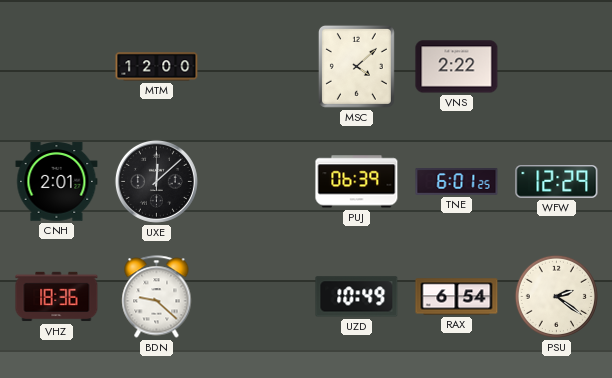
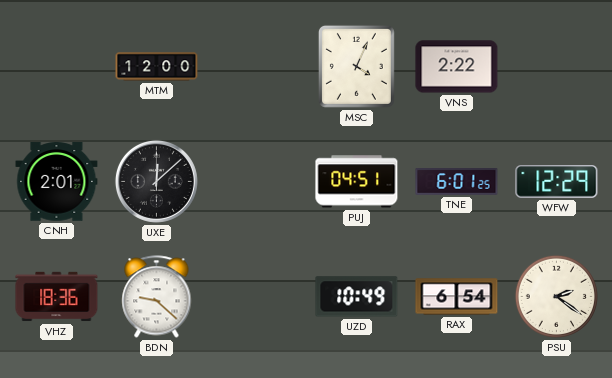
MSC: 4:08 -> 4:04
PUJ: 06:39 -> 04:51
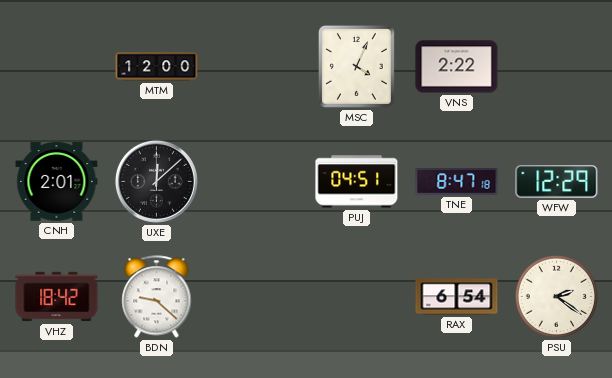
TNE: 6:01 -> 8:47
VHZ: 18:36 -> 18:42
UZD: 10:49 -> none
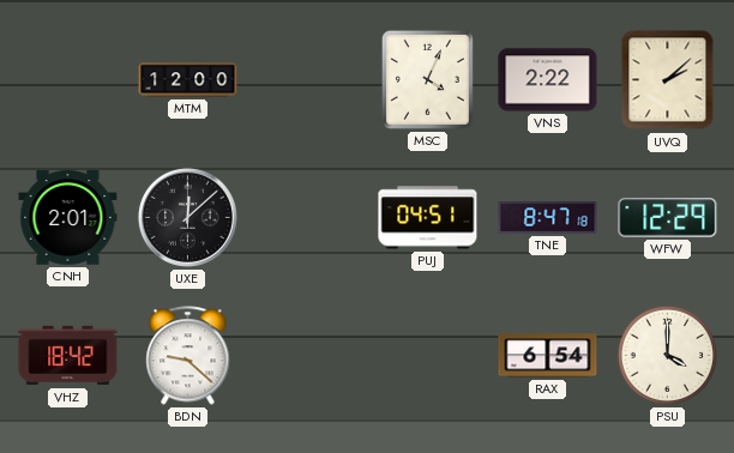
UVQ: none -> 2:08
PSU: 2:21 -> 4:00
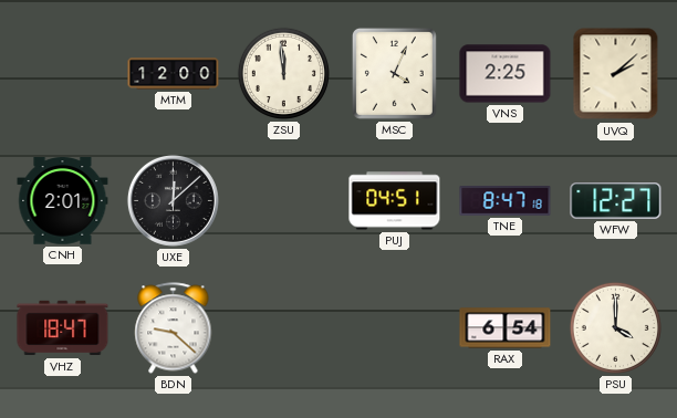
ZSU: none -> 11:59
VNS: 2:22 -> 2:25
WFW: 12:29 -> 12:27
VHZ: 18:42 -> 18:47
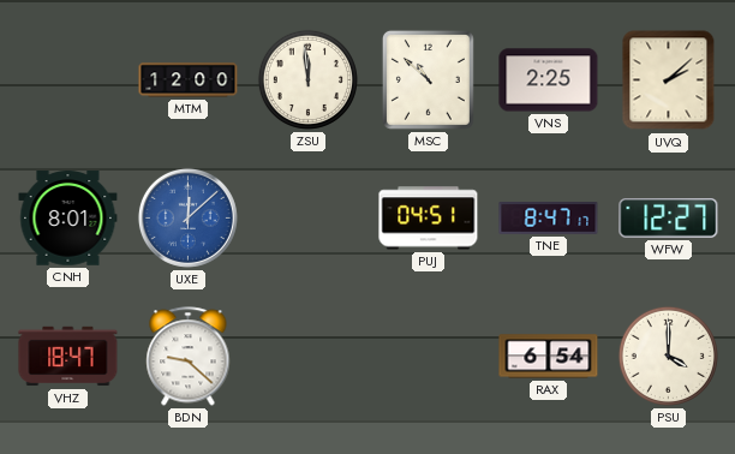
MSC: 4:04 -> 10:52
CNH: 2:01 -> 8:01
UXE dial: black -> blue
TNE: 8:47:18 -> 8:47:17
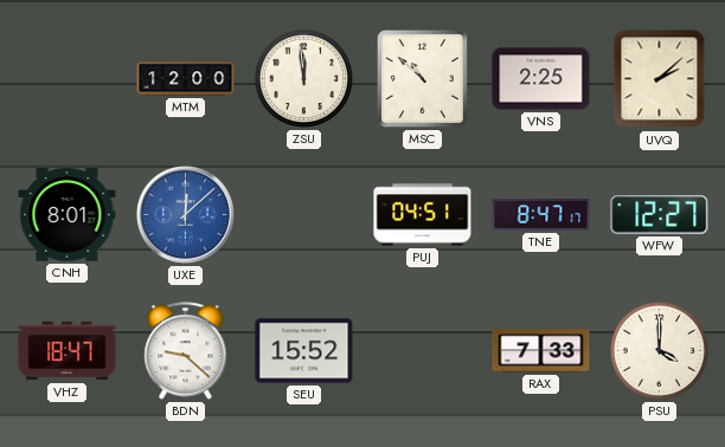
SEU: none -> 15:52
RAX: 6:54 -> 7:33
